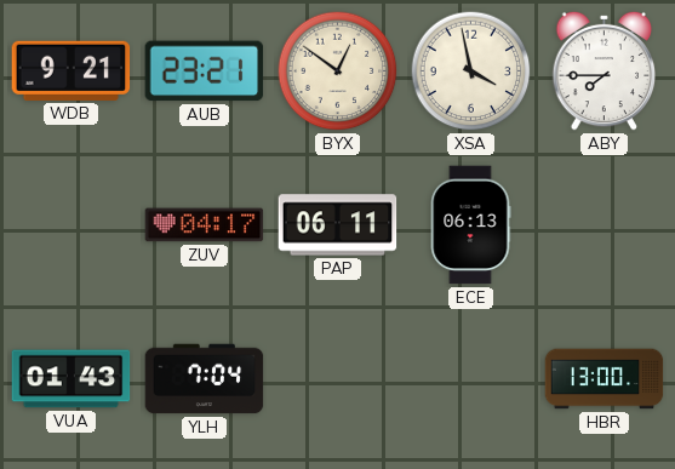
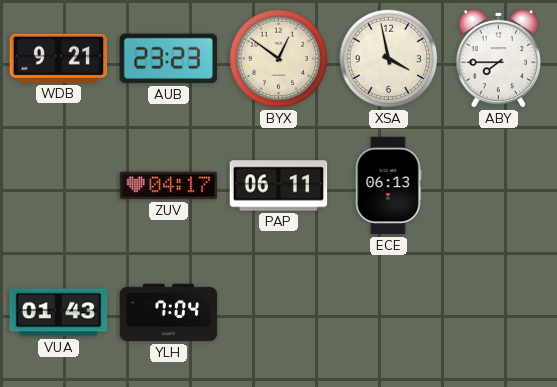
AUB: 23:21 -> 23:23
HBR: 13:00 -> none
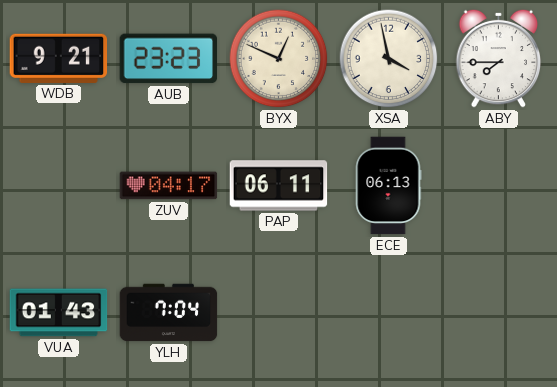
BYX: 12:51 -> 12:49
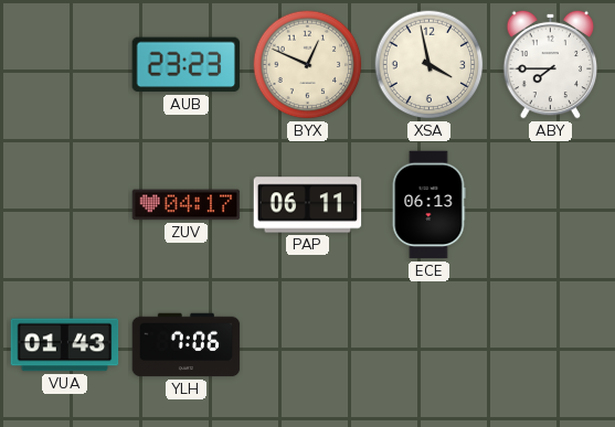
WDB: 9:21 -> none
YLH: 7:04 -> 7:06
